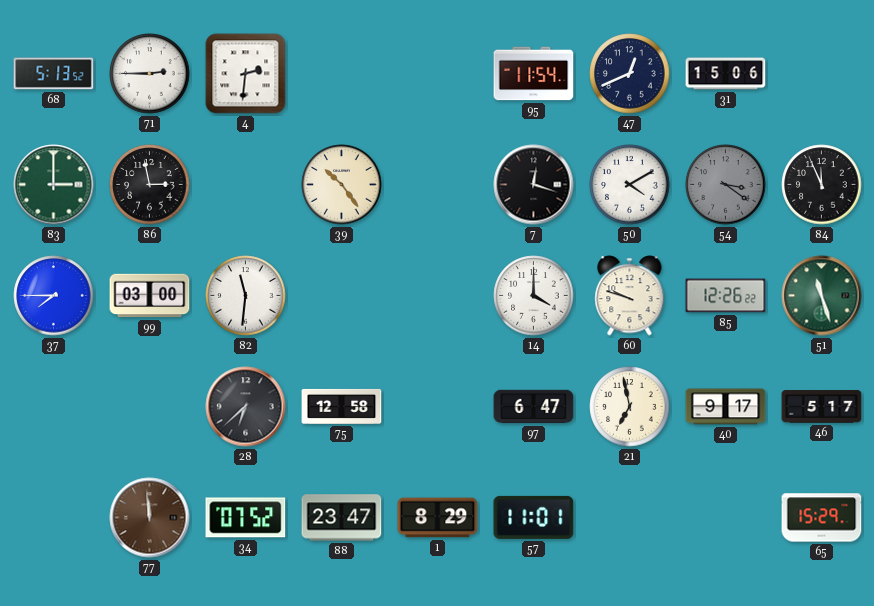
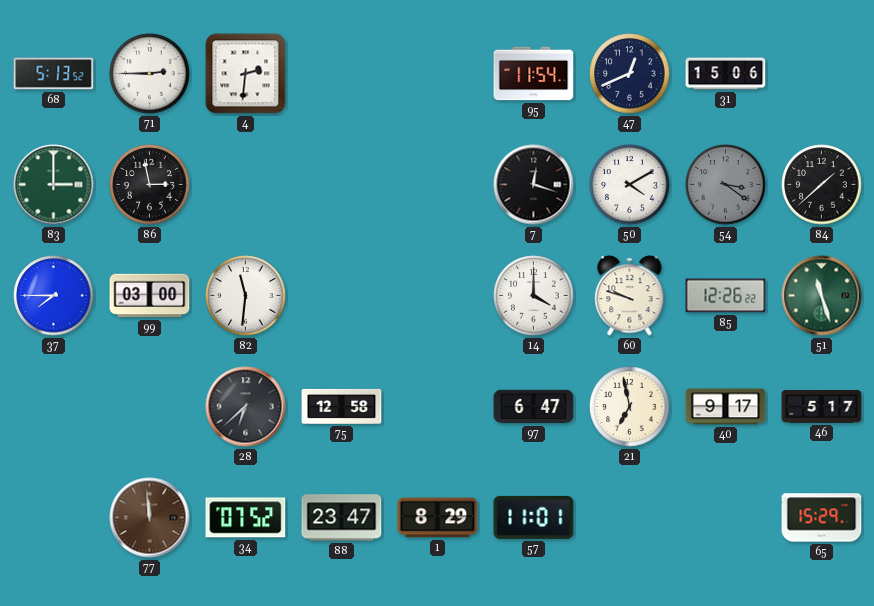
39: 10:24 -> none
84: 11:56 -> 1:38
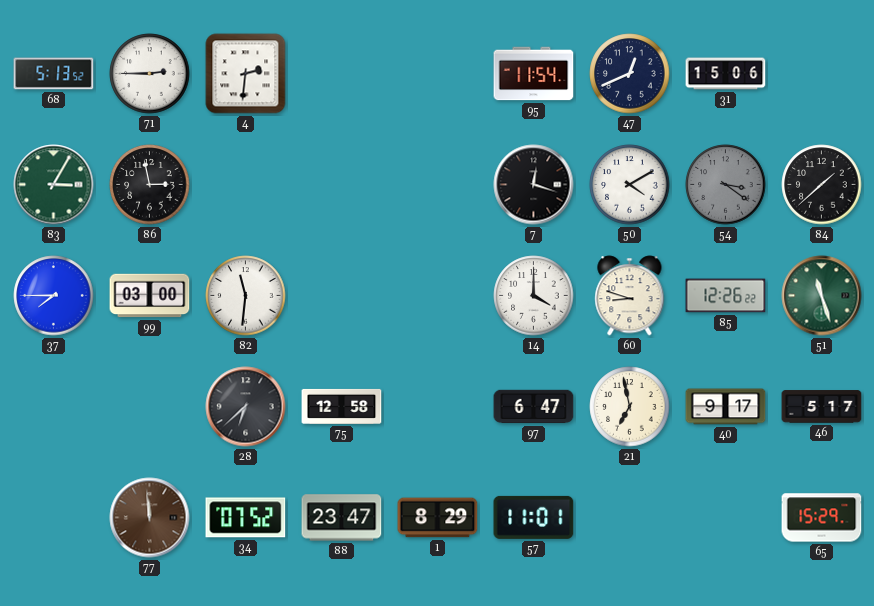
83: 3:00 -> 3:05
60: 9:48 -> 8:48
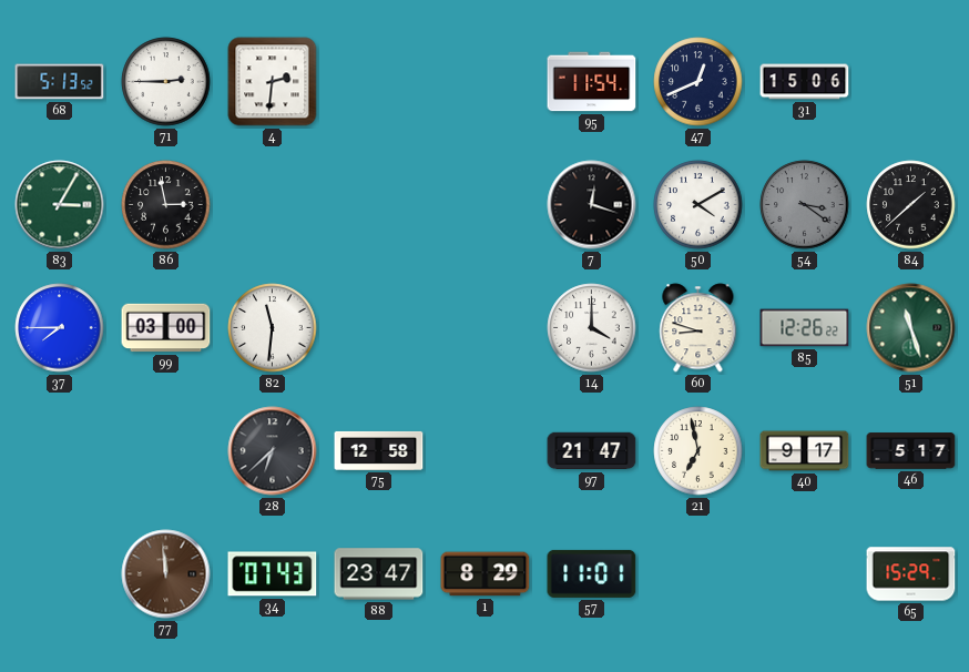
97: 6:47 -> 21:47
34: 07:52 -> 07:43
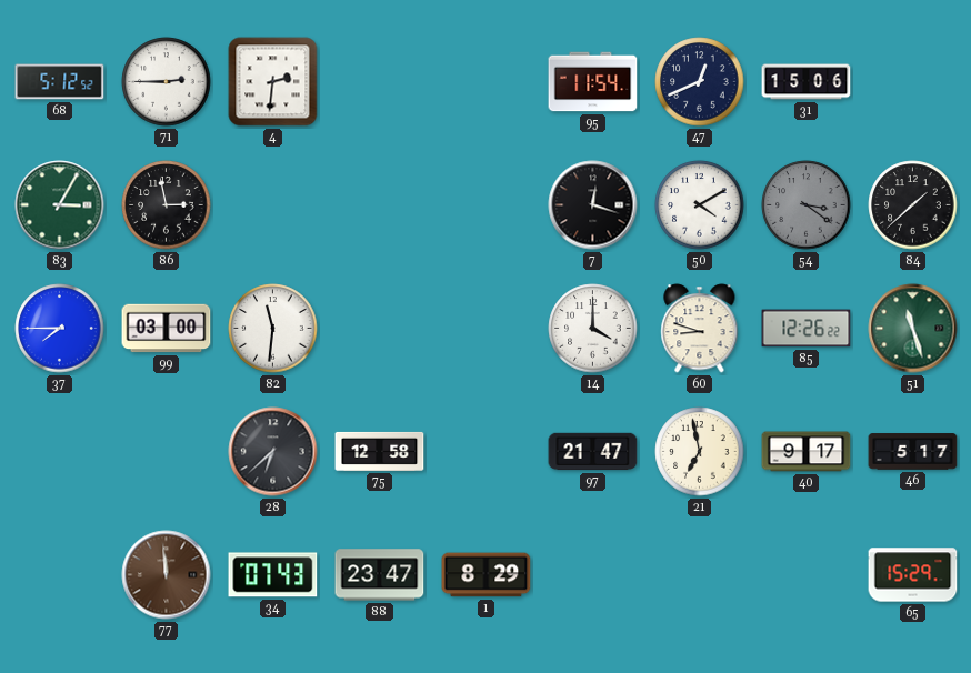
68: 5:13 -> 5:12
57: 11:01 -> none
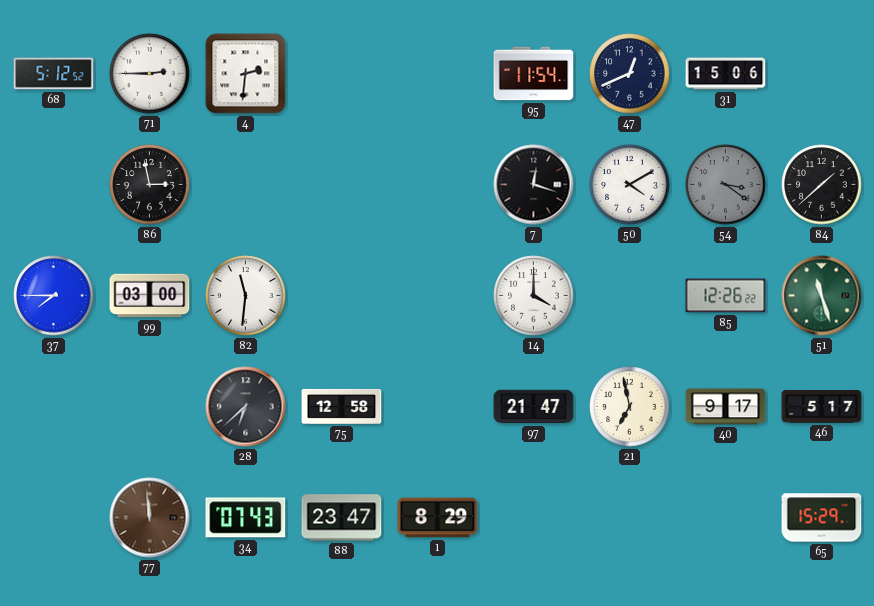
83: 3:05 -> none
60: 8:48 -> none
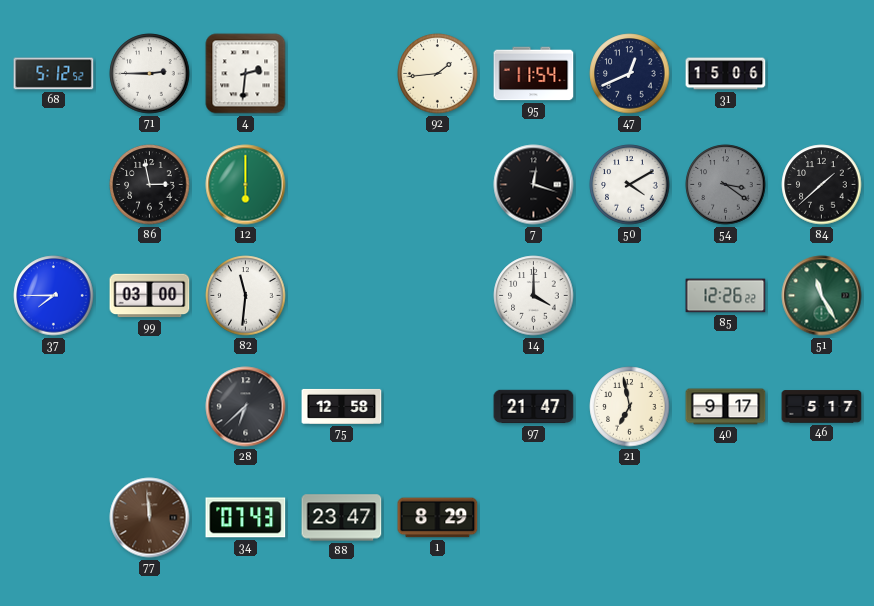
92: none -> 1:44
12: none -> 6:00
51: 11:27 -> 11:25
65: 15:29 -> none
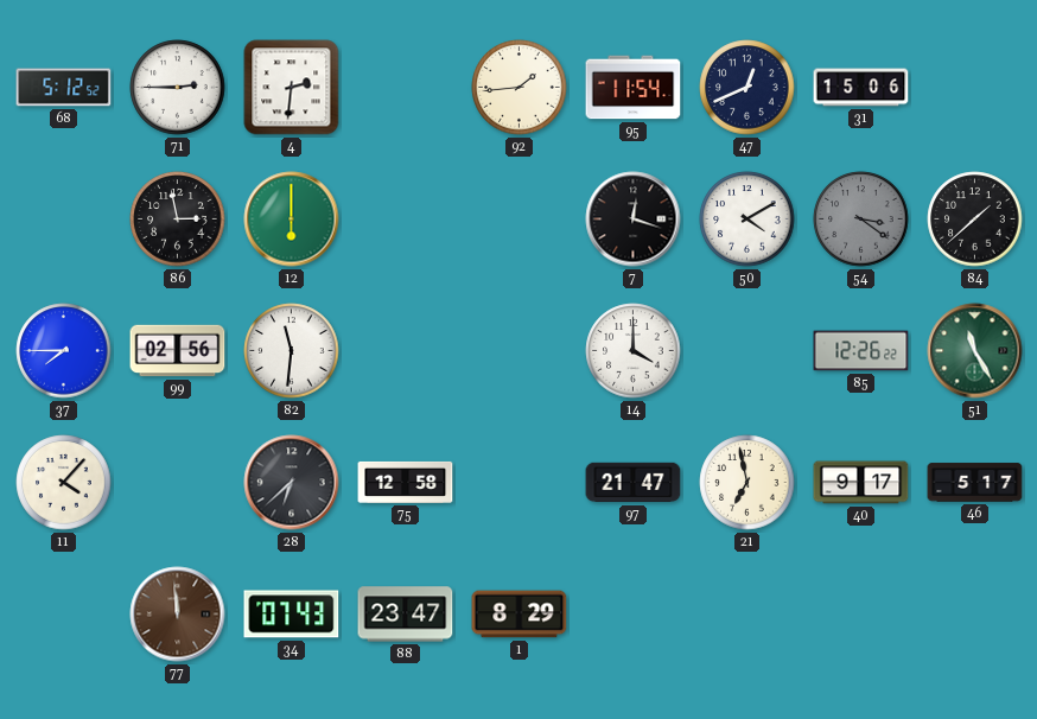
99: 03:00 -> 02:56
11: none -> 4:07
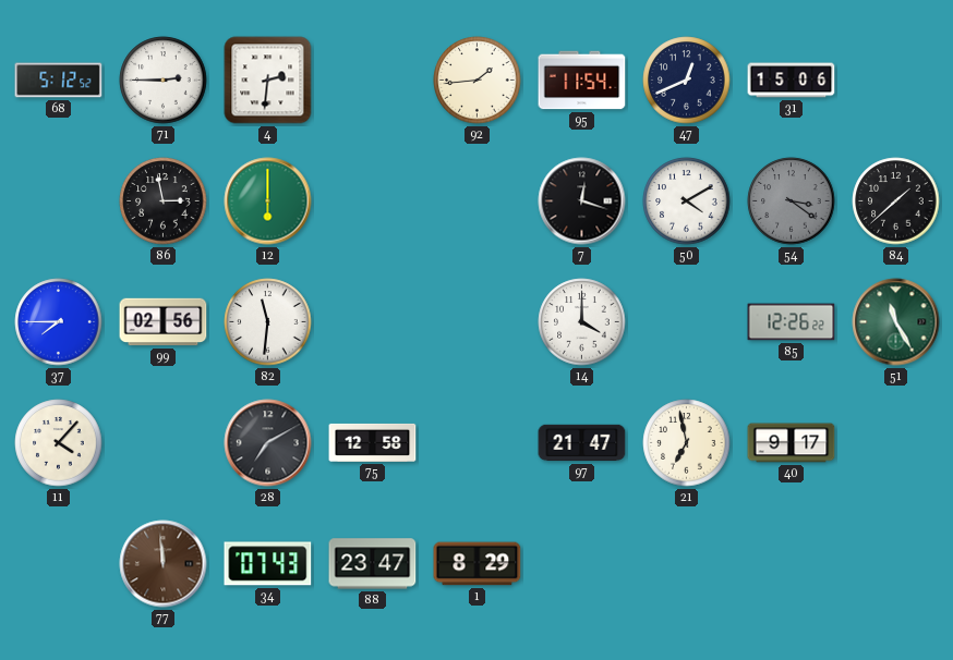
28: 6:38 -> 7:10
46: 5:17 -> none
